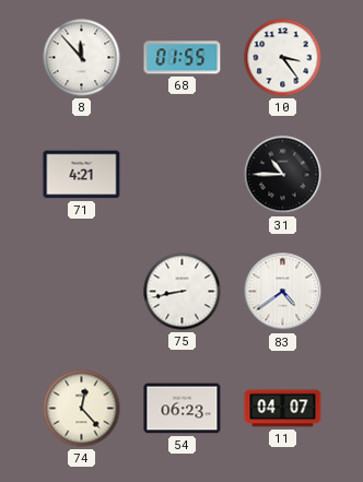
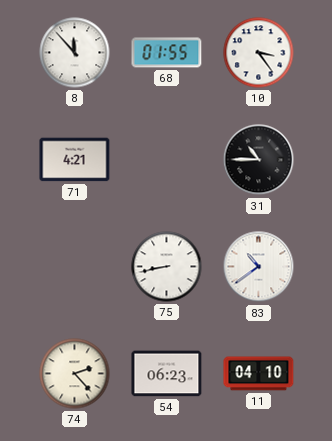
83: 4:39 -> 10:39
74: 12:23 -> 2:23
11: 04:07 -> 04:10
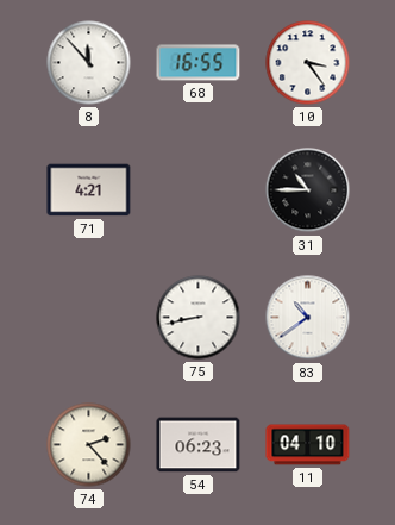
68: 01:55 -> 16:55
